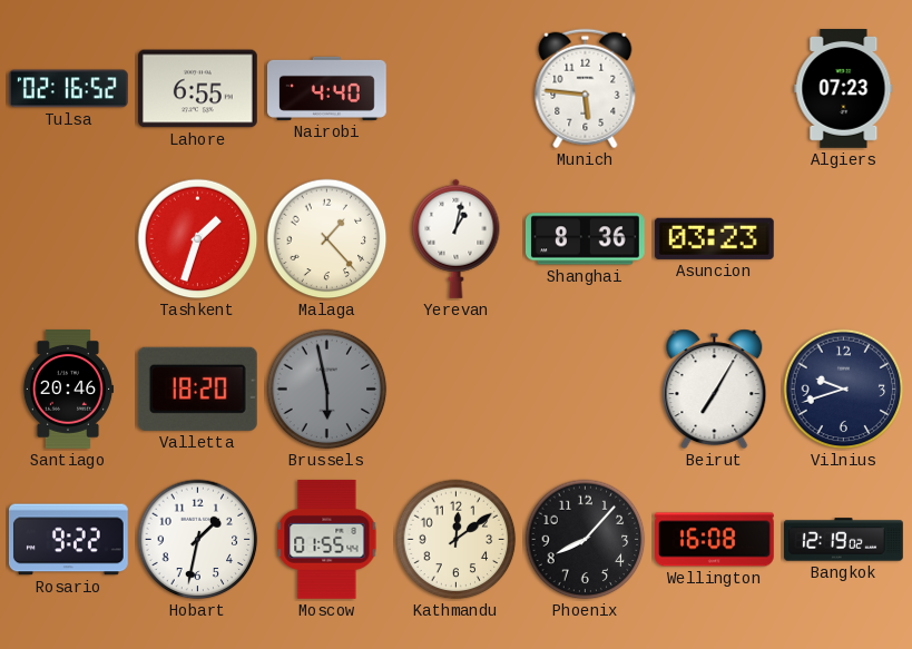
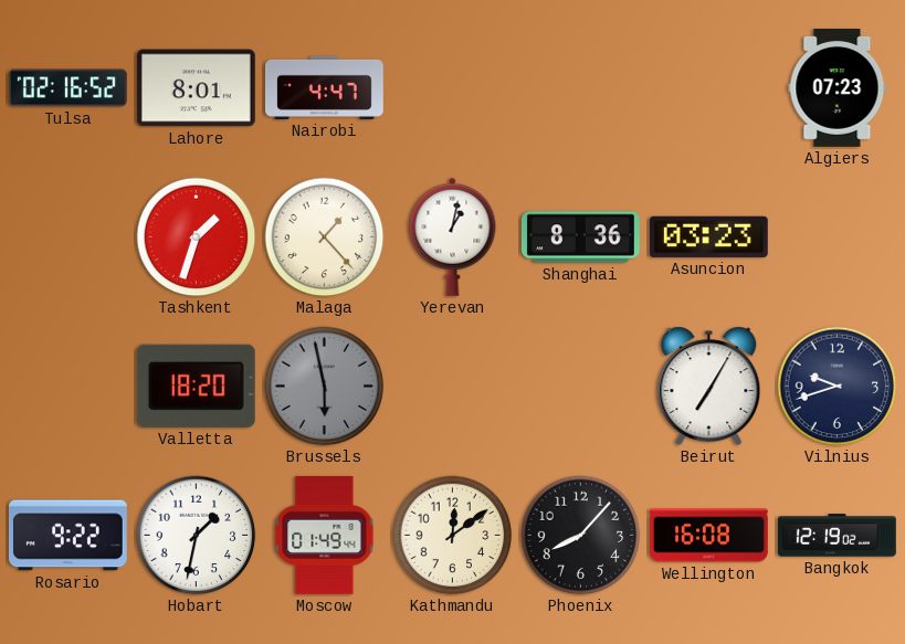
Lahore: 6:55 -> 8:01
Nairobi: 4:40 -> 4:47
Munich: 5:46 -> none
Santiago: 20:46 -> none
Moscow: 01:55 -> 01:49
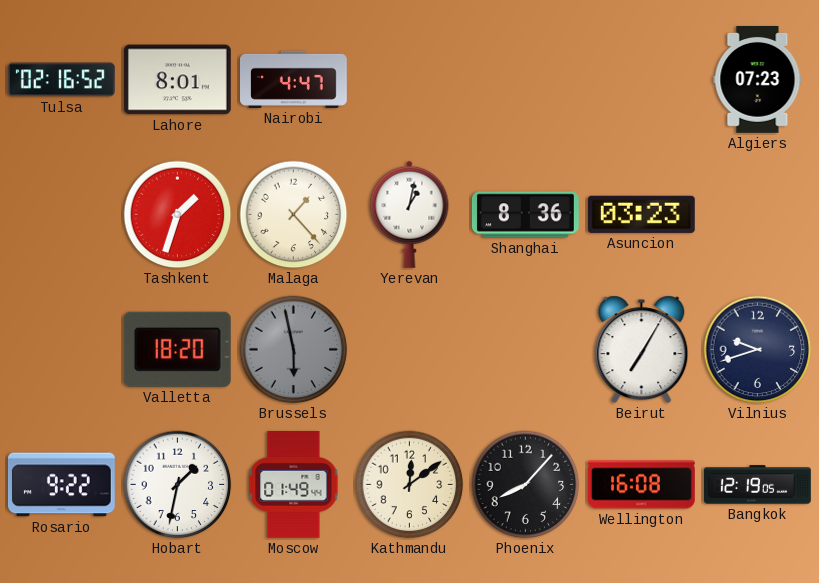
Bangkok: 12:19:02 -> 12:19:05
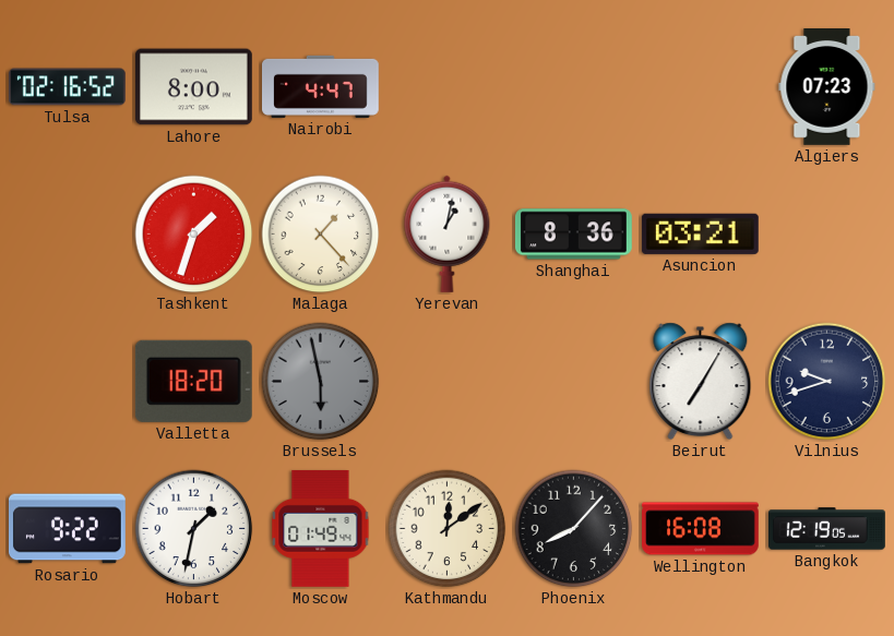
Lahore: 8:01 -> 8:00
Asuncion: 03:23 -> 03:21
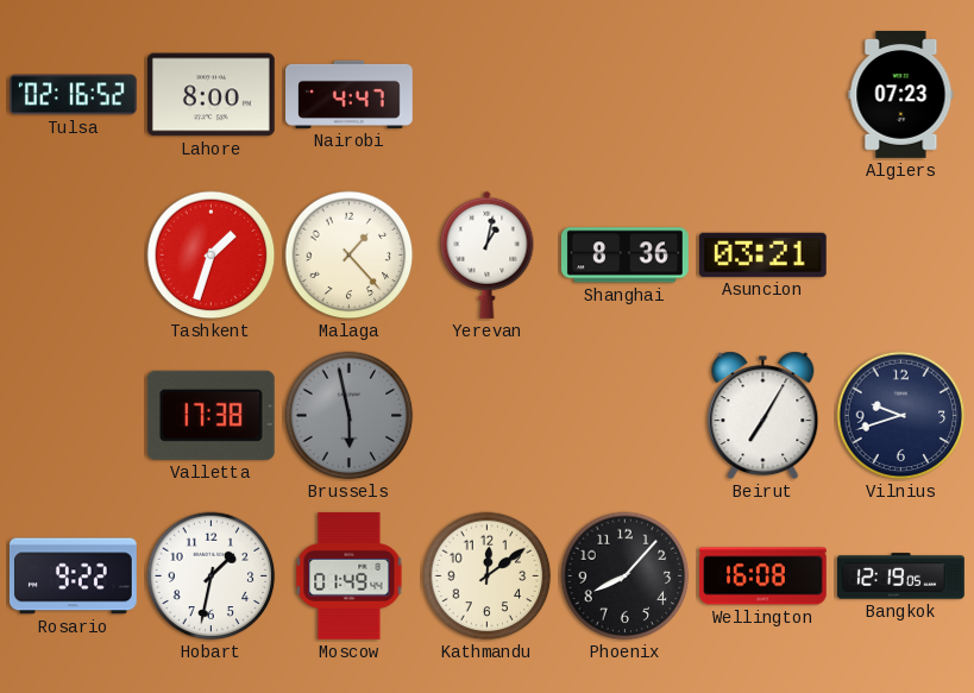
Valletta: 18:20 -> 17:38
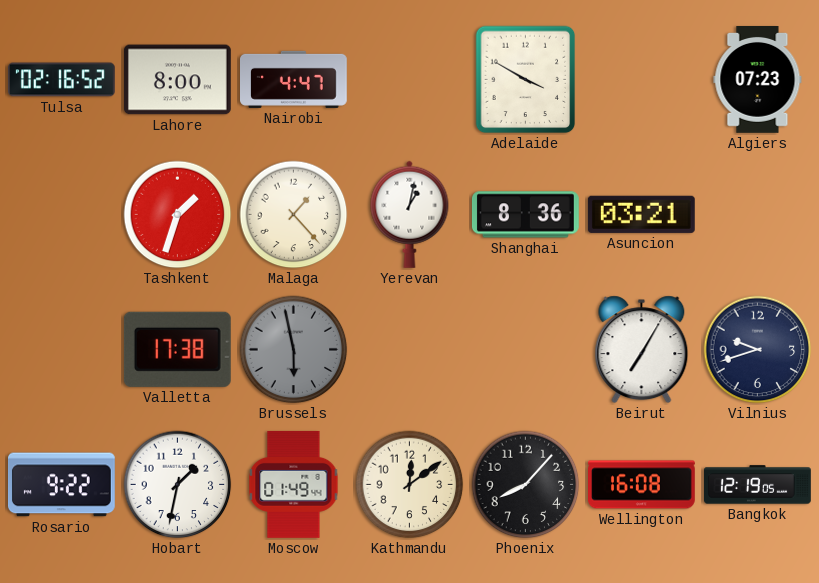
Adelaide: none -> 3:50
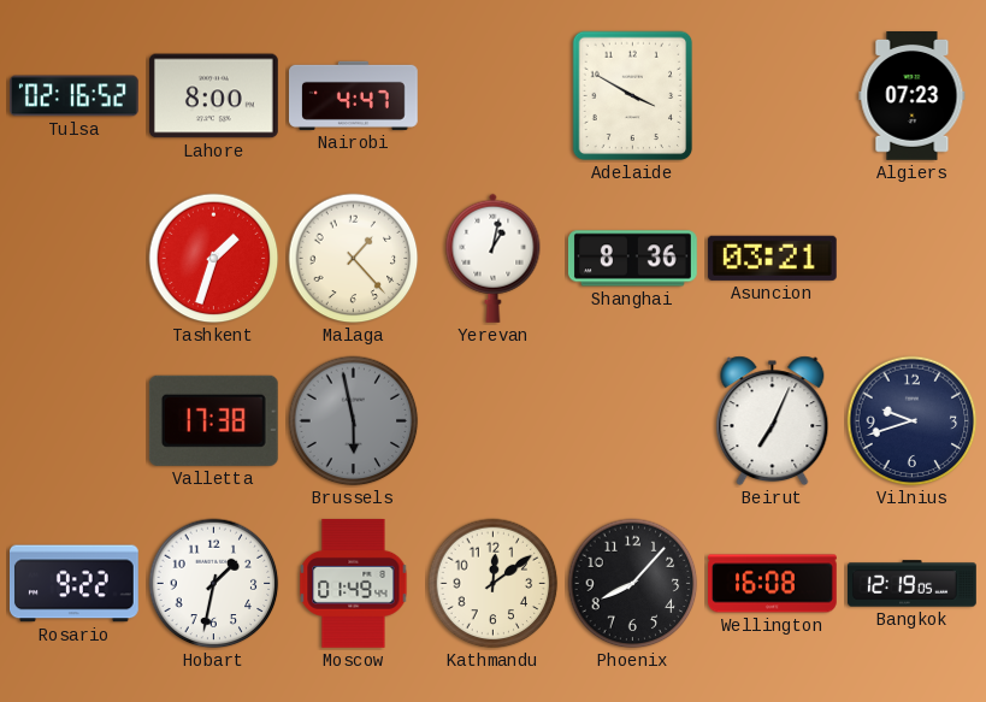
Beirut: 7:05 -> 7:04
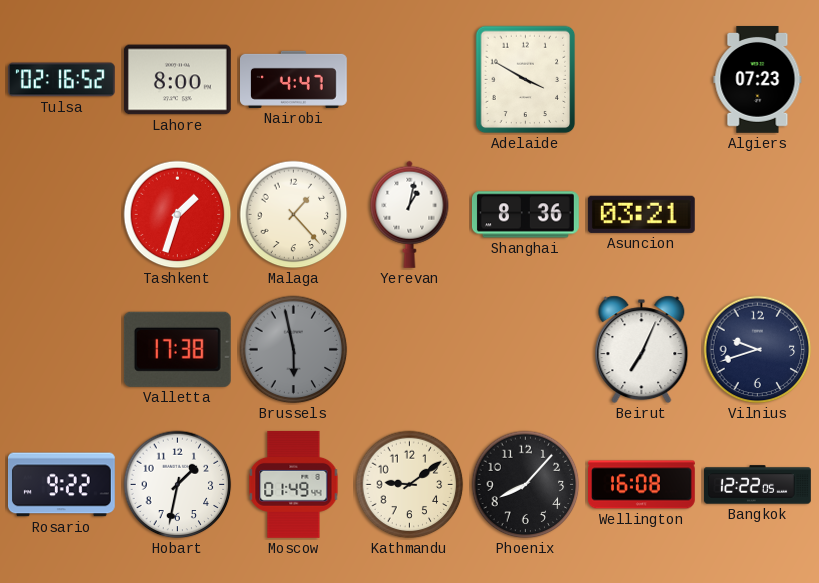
Kathmandu: 12:09 -> 9:09
Bangkok: 12:19 -> 12:22
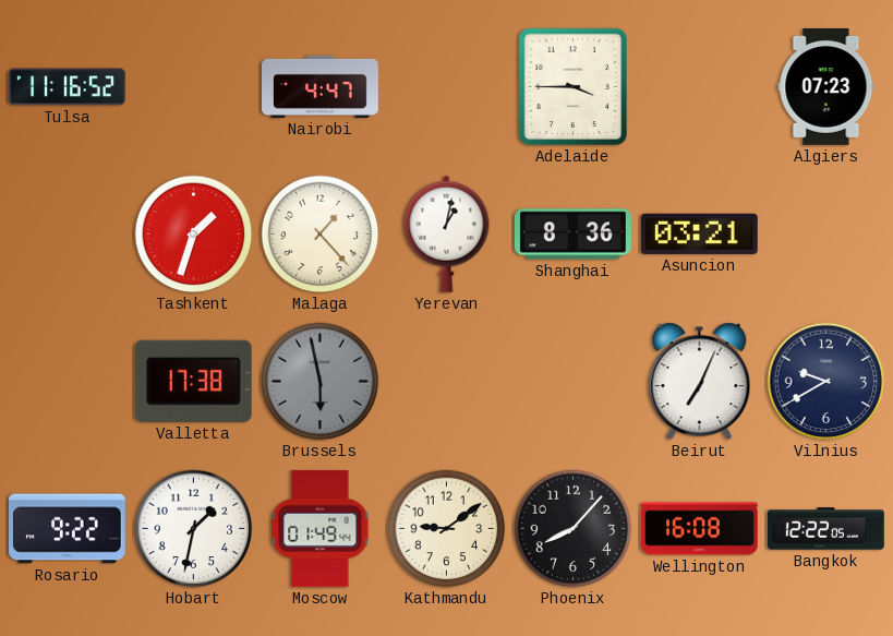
Tulsa: 02:16 -> 11:16
Lahore: 8:00 -> none
Adelaide: 3:50 -> 3:45
Vilnius: 9:42 -> 9:40
